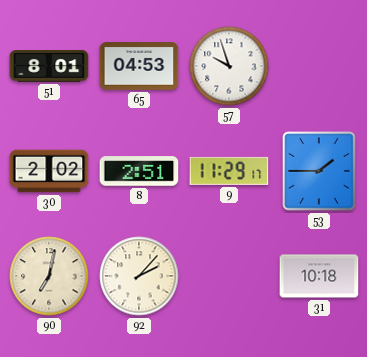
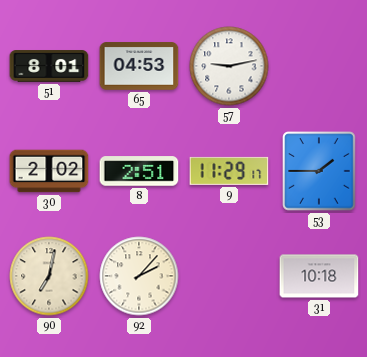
57: 9:57 -> 9:13
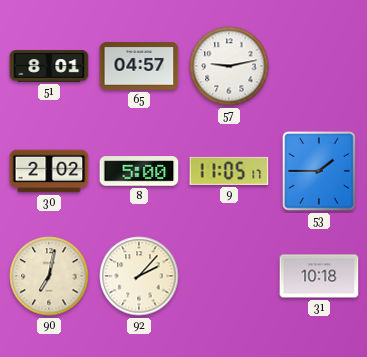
65: 04:53 -> 04:57
8: 2:51 -> 5:00
9: 11:29 -> 11:05
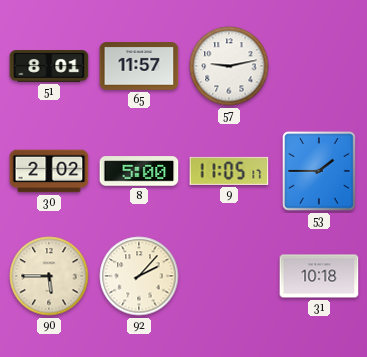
65: 04:57 -> 11:57
90: 7:02 -> 5:45
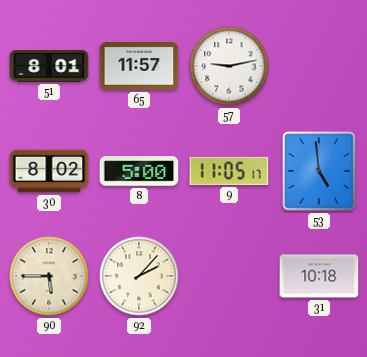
30: 2:02 -> 8:02
53: 1:45 -> 4:59
